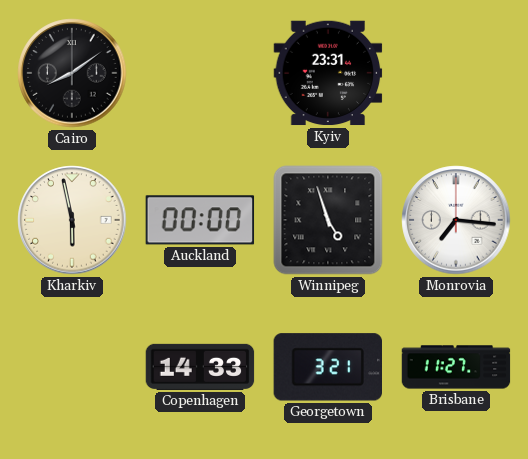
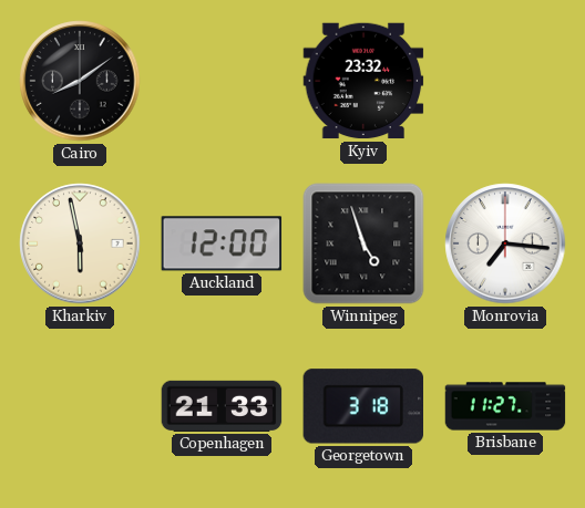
Kyiv: 23:31 -> 23:32
Auckland: 00:00 -> 12:00
Copenhagen: 14:33 -> 21:33
Georgetown: 3:21 -> 3:18
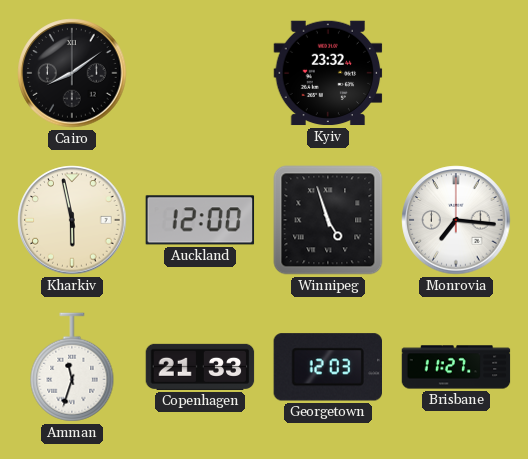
Amman: none -> 11:33
Georgetown: 3:18 -> 12:03
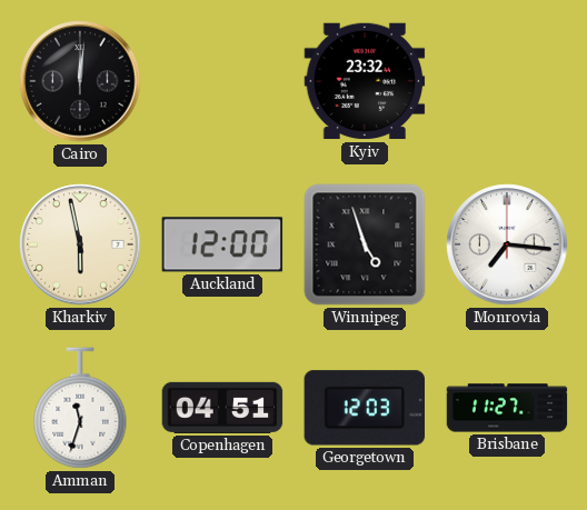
Cairo: 8:09 -> 12:01
Copenhagen: 21:33 -> 04:51
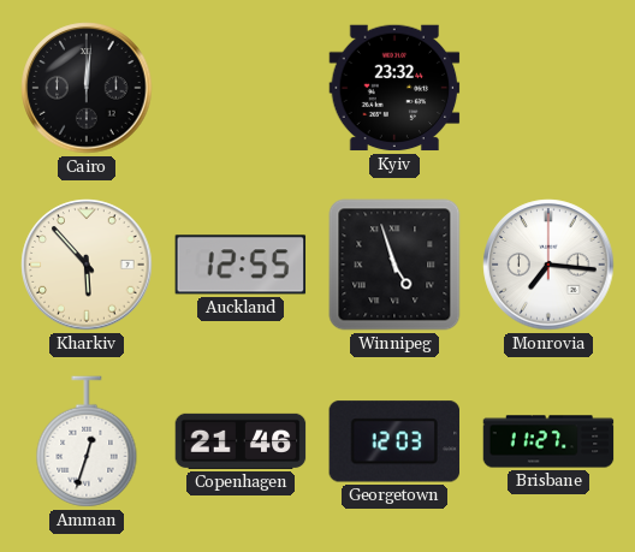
Kharkiv: 5:58 -> 5:53
Auckland: 12:00 -> 12:55
Amman: 11:33 -> 12:33
Copenhagen: 04:51 -> 21:46
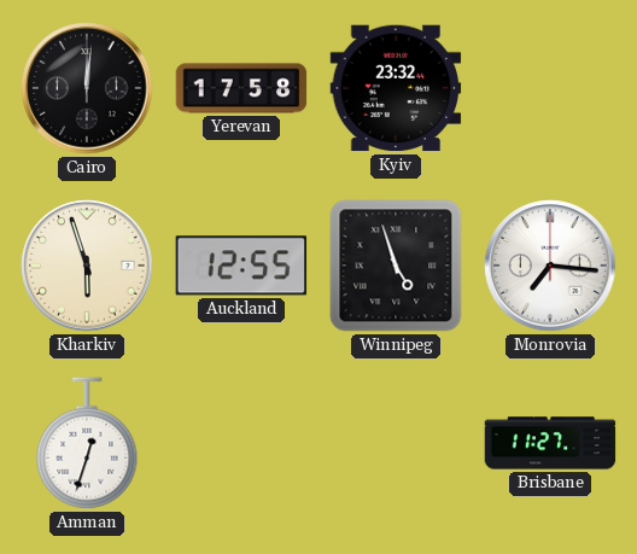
Yerevan: none -> 17:58
Kharkiv: 5:53 -> 5:57
Copenhagen: 21:46 -> none
Georgetown: 12:03 -> none
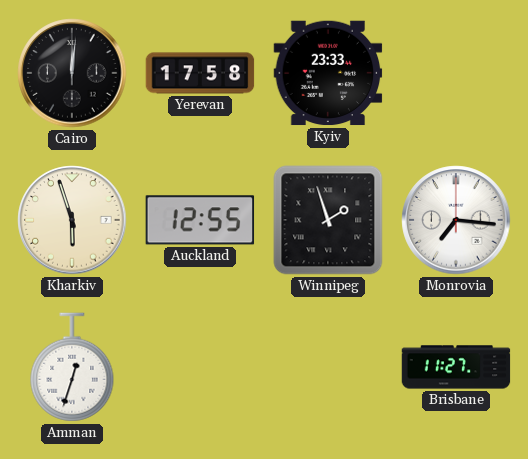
Kyiv: 23:32 -> 23:33
Winnipeg: 4:57 -> 1:57
